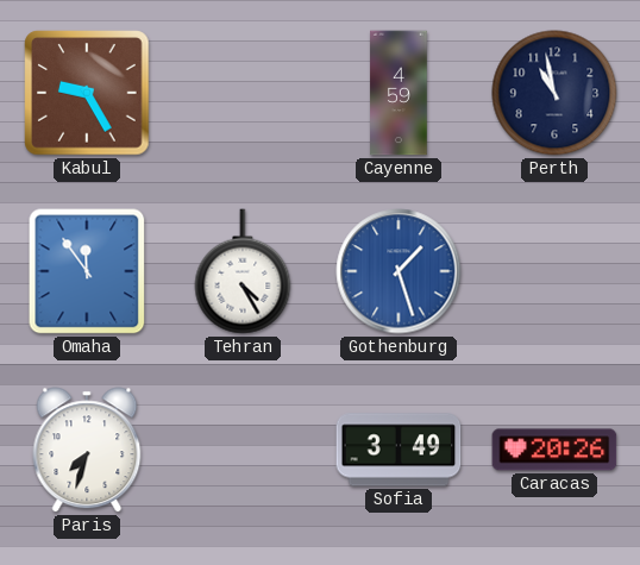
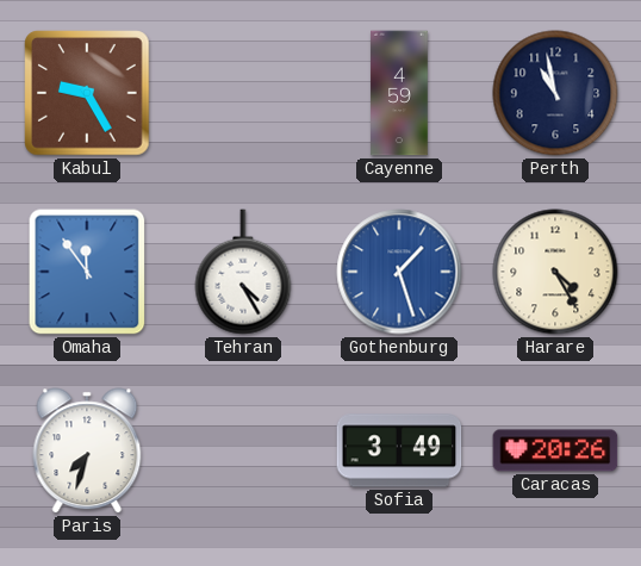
Harare: none -> 4:25
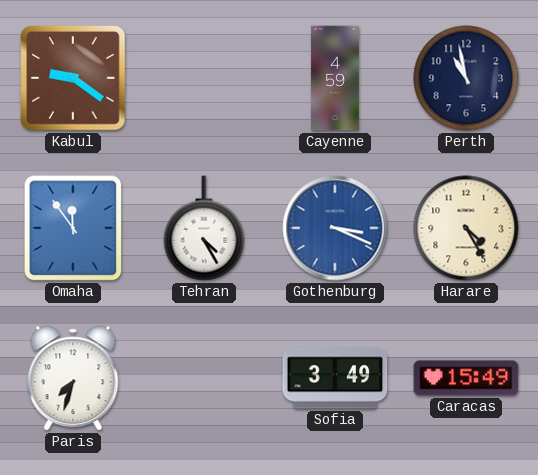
Kabul: 9:25 -> 9:21
Gothenburg: 1:27 -> 3:19
Caracas: 20:26 -> 15:49
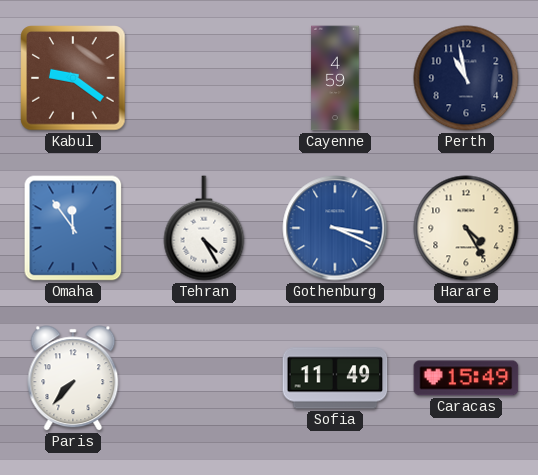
Paris: 7:33 -> 7:37
Sofia: 3:49 -> 11:49
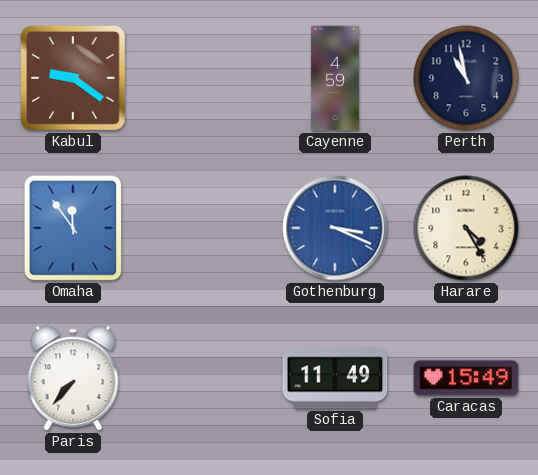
Tehran: 4:25 -> none
